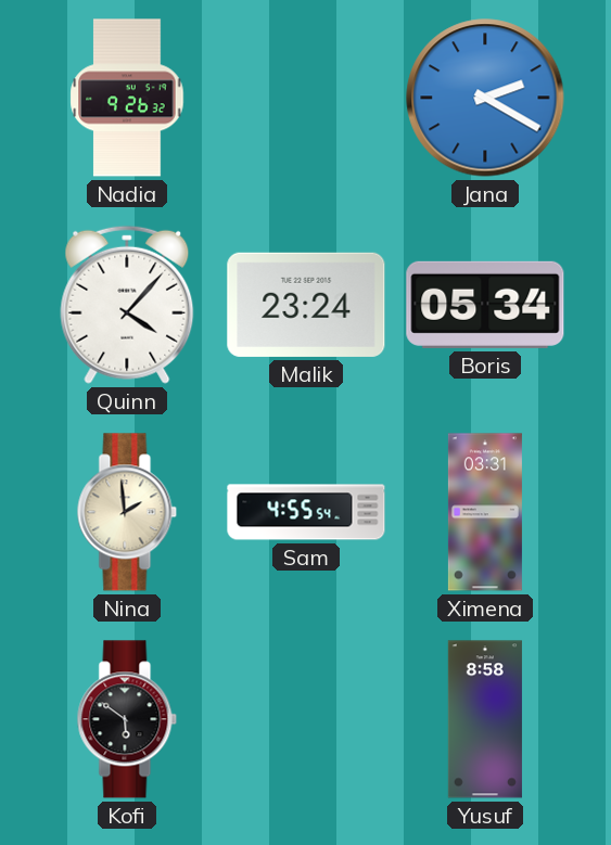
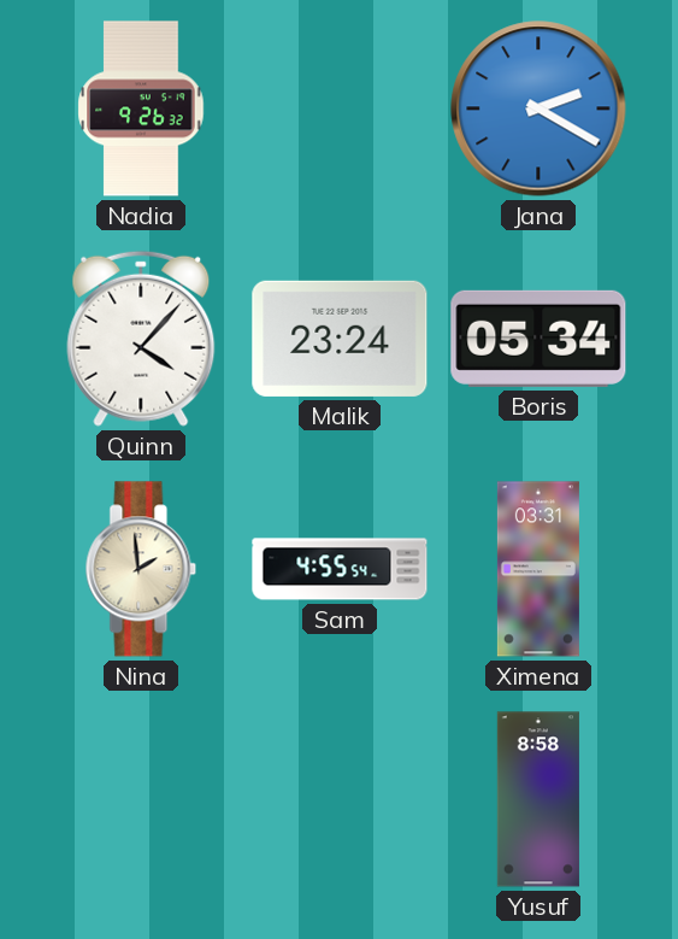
Kofi: 5:51 -> none
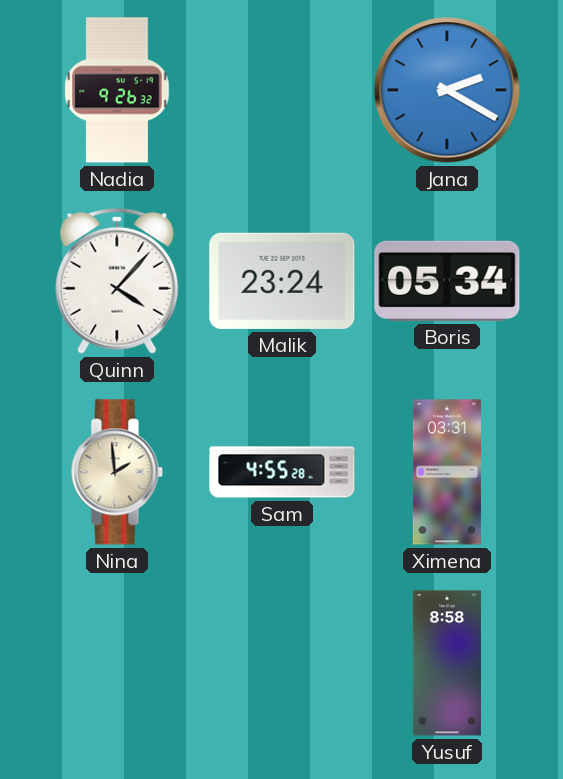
Sam: 4:55:54 -> 4:55:28
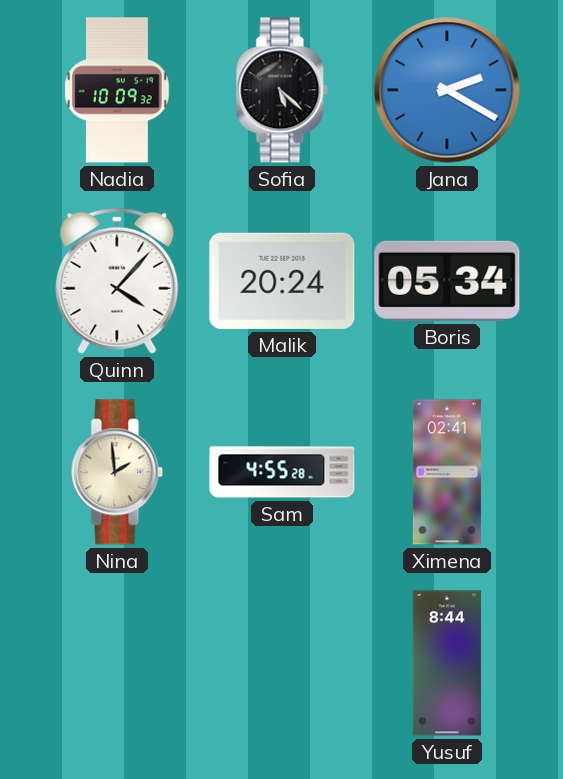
Nadia: 9:26 -> 10:09
Sofia: none -> 5:22
Malik: 23:24 -> 20:24
Ximena: 03:31 -> 02:41
Yusuf: 8:58 -> 8:44
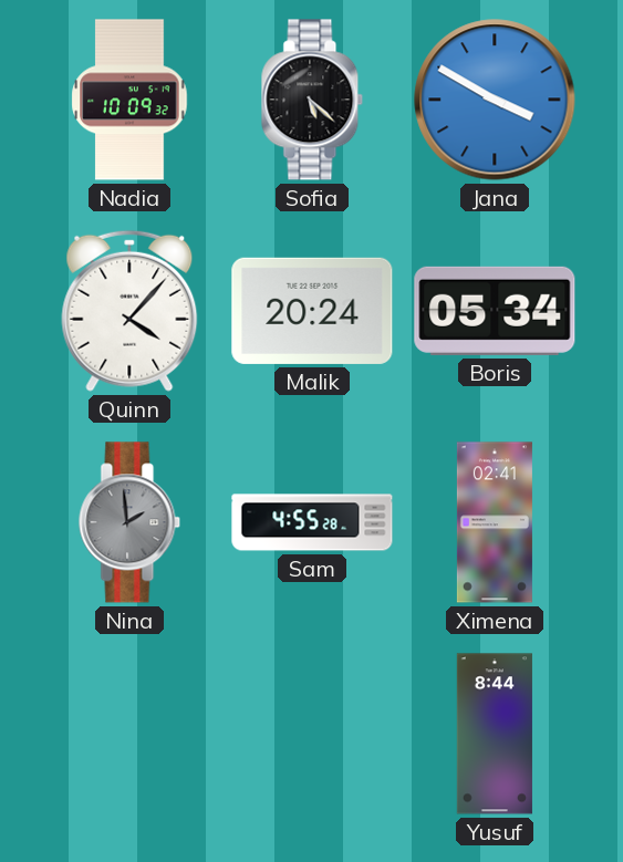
Jana: 2:20 -> 3:50
Nina dial: cream -> grey
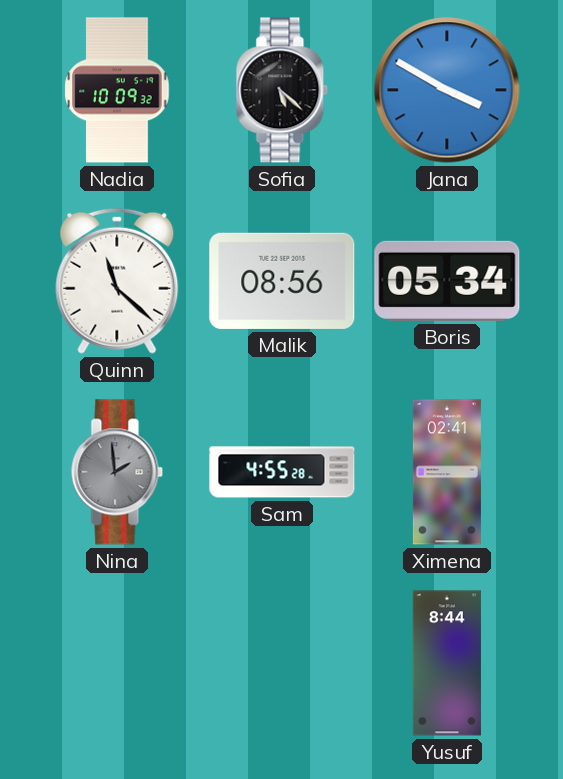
Quinn: 4:07 -> 11:22
Malik: 20:24 -> 08:56
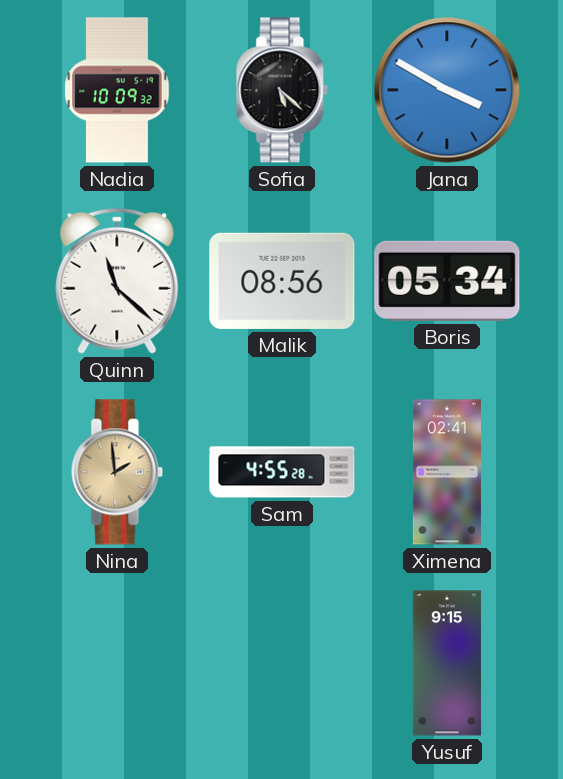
Nina dial: grey -> champagne
Yusuf: 8:44 -> 9:15
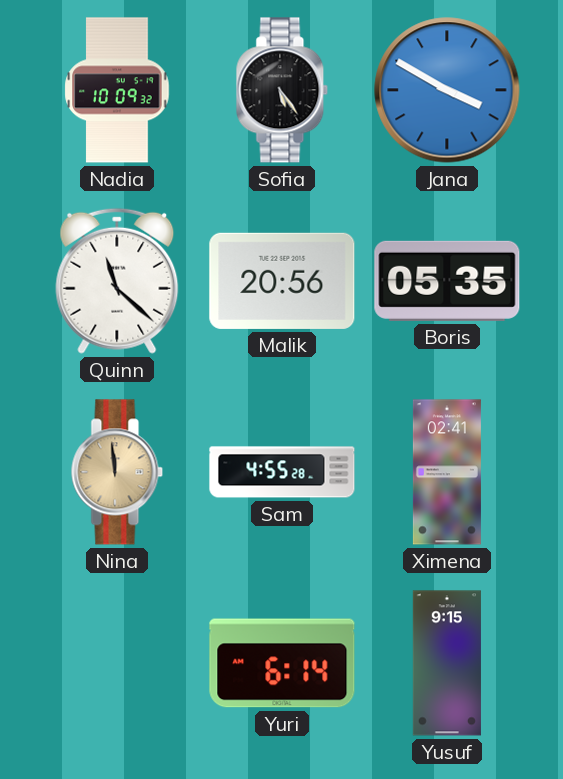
Sofia: 5:22 -> 5:24
Malik: 08:56 -> 20:56
Boris: 05:34 -> 05:35
Nina: 1:59 -> 11:59
Yuri: none -> 6:14
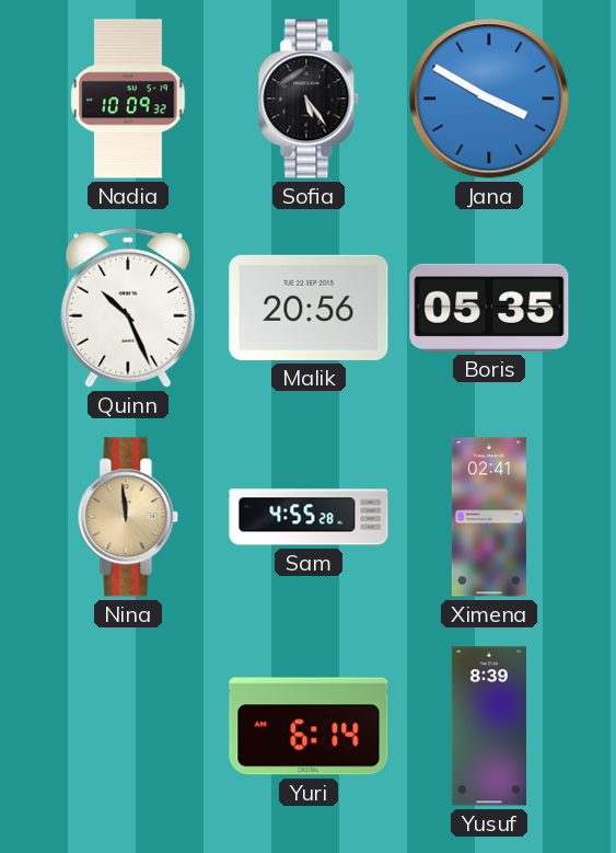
Quinn: 11:22 -> 10:26
Yusuf: 9:15 -> 8:39
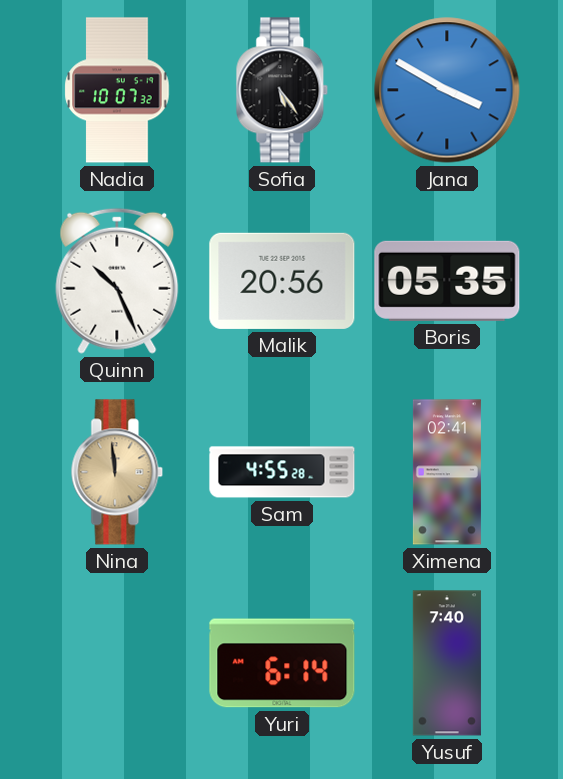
Nadia: 10:09 -> 10:07
Yusuf: 8:39 -> 7:40
